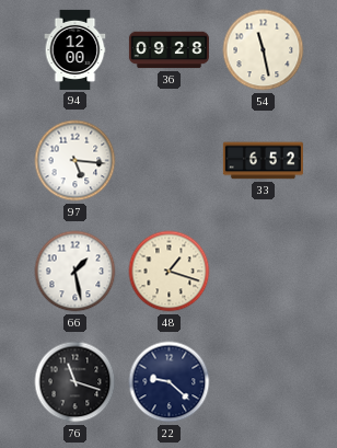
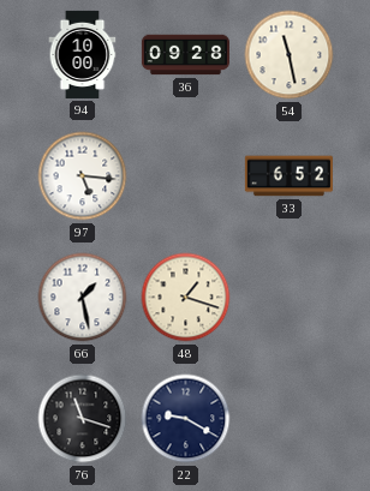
94: 12:00 -> 10:00
22: 9:22 -> 9:20
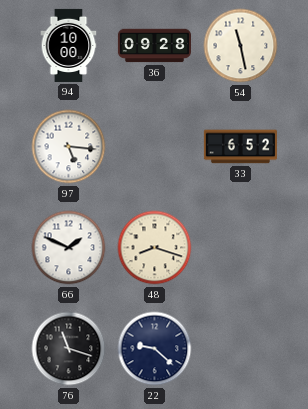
66: 1:28 -> 1:49
48: 1:18 -> 8:18
22: 9:20 -> 9:22
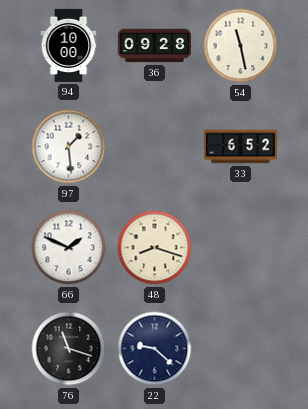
97: 5:16 -> 1:29
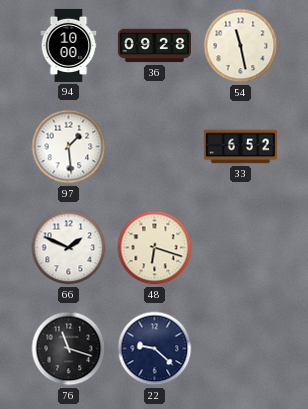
48: 8:18 -> 6:18
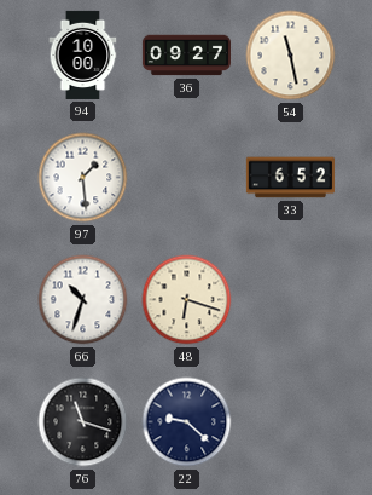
36: 09:28 -> 09:27
66: 1:49 -> 10:33
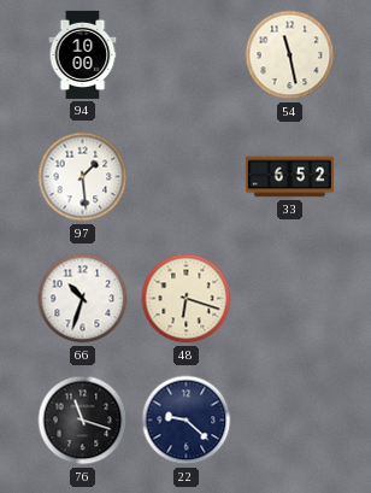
36: 09:27 -> none
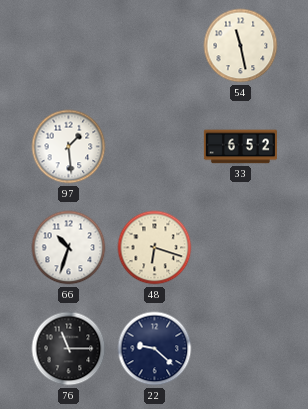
94: 10:00 -> none
76: 11:18 -> 11:15
